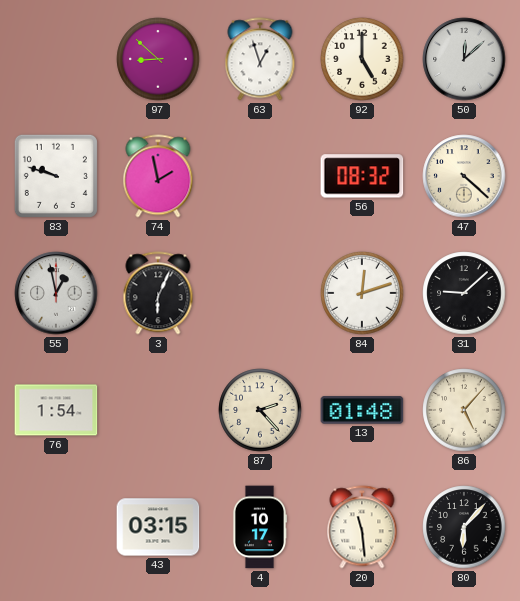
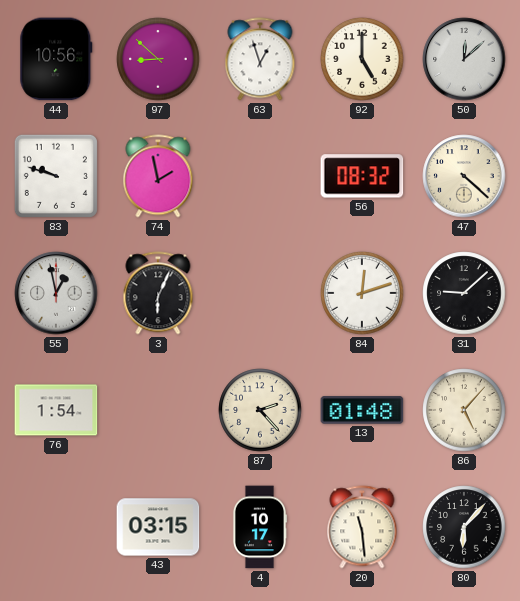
44: none -> 10:56
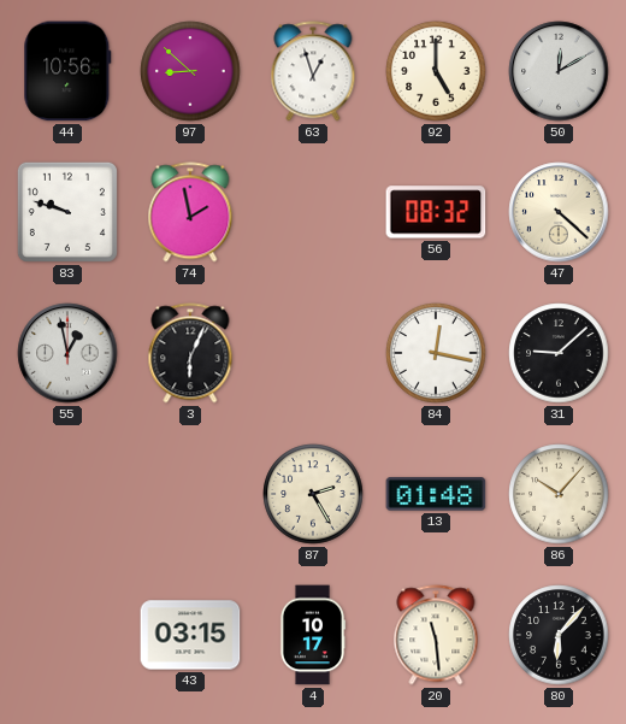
50: 12:08 -> 12:10
84: 12:12 -> 12:17
76: 1:54 -> none
87: 2:23 -> 2:25
86: 5:07 -> 10:07
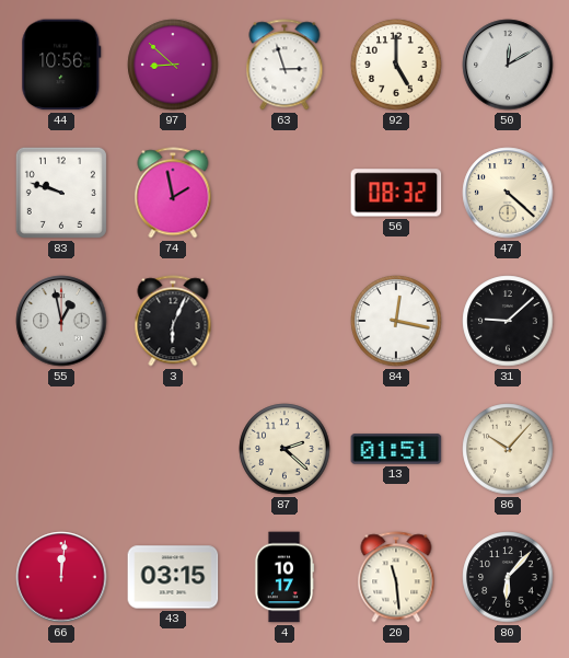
63: 12:57 -> 2:57
87: 2:25 -> 2:22
13: 01:48 -> 01:51
66: none -> 12:01
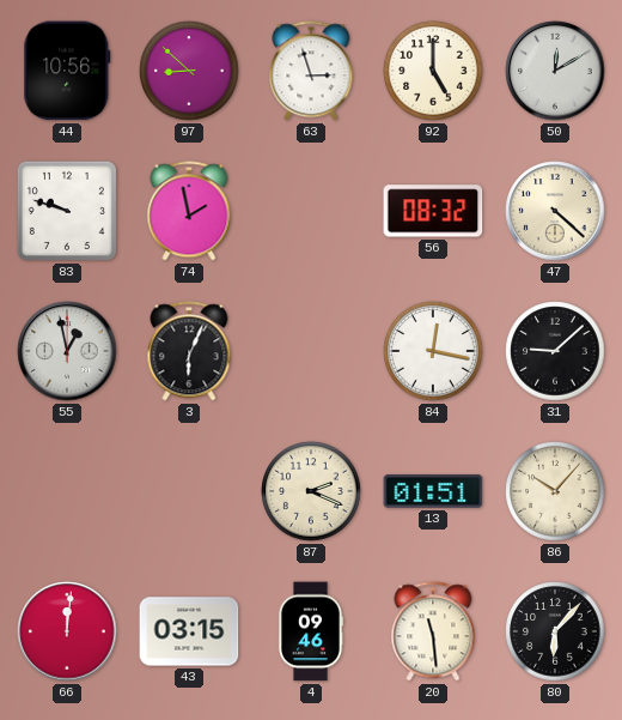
87: 2:22 -> 2:19
4: 10:17 -> 09:46
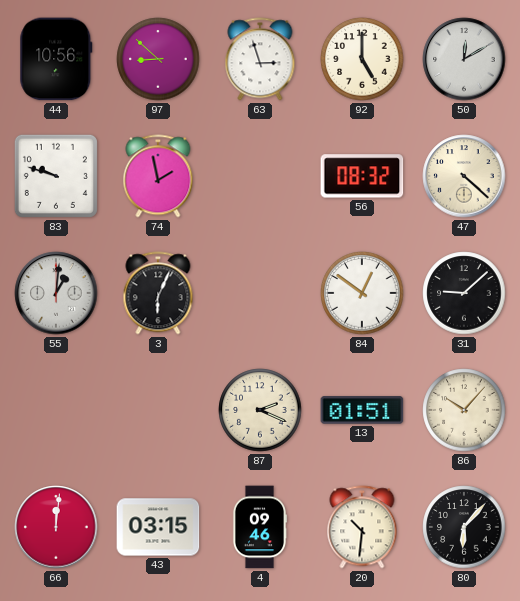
55: 12:58 -> 1:01
84: 12:17 -> 12:51
20: 11:29 -> 10:31
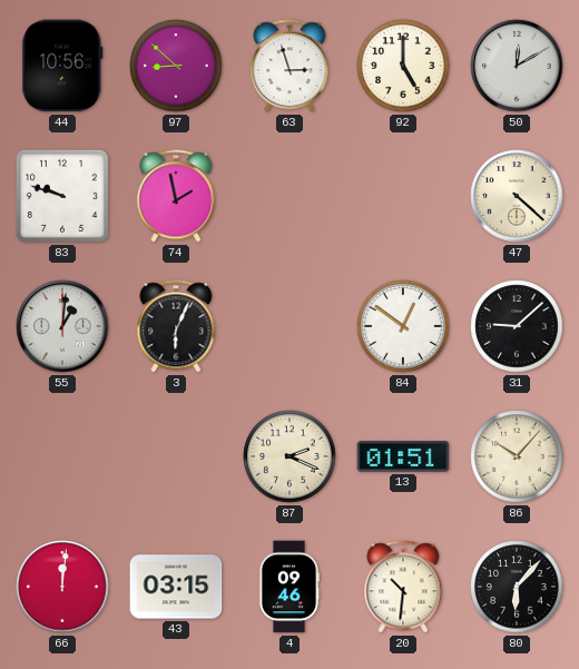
56: 08:32 -> none
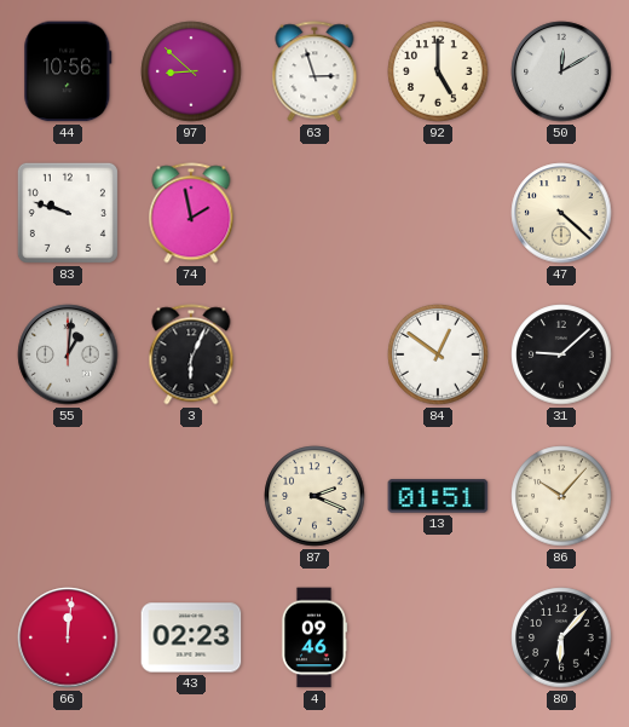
43: 03:15 -> 02:23
20: 10:31 -> none
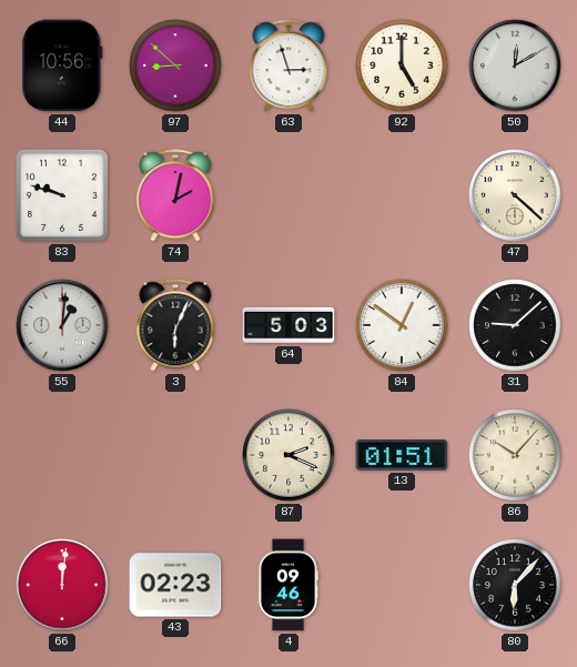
74: 1:58 -> 2:02
64: none -> 5:03
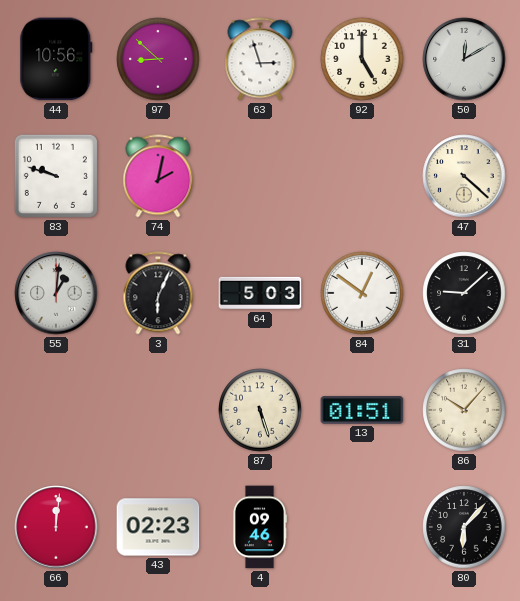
87: 2:19 -> 5:27
